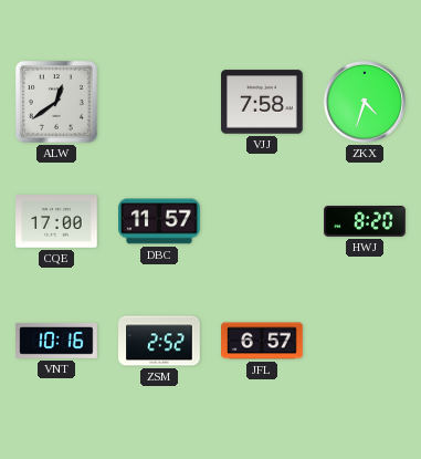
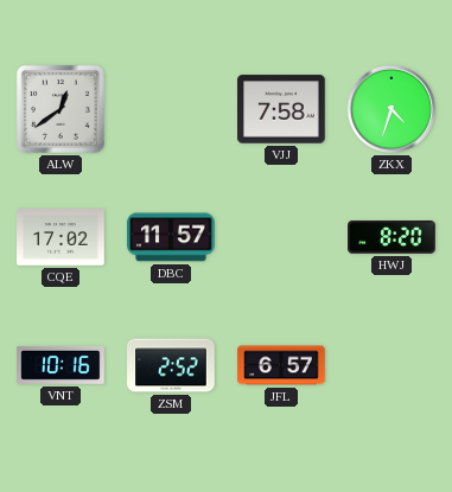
CQE: 17:00 -> 17:02
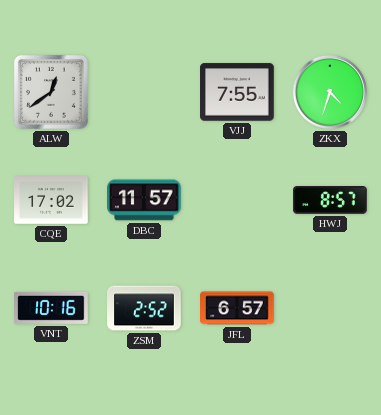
VJJ: 7:58 -> 7:55
HWJ: 8:20 -> 8:57
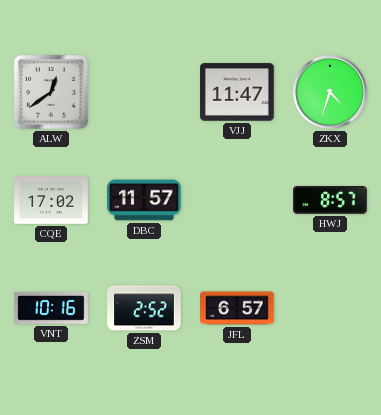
VJJ: 7:55 -> 11:47
